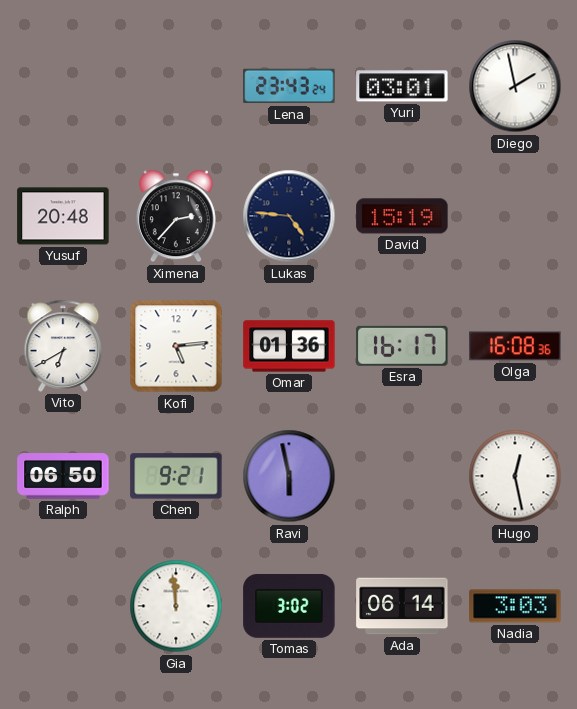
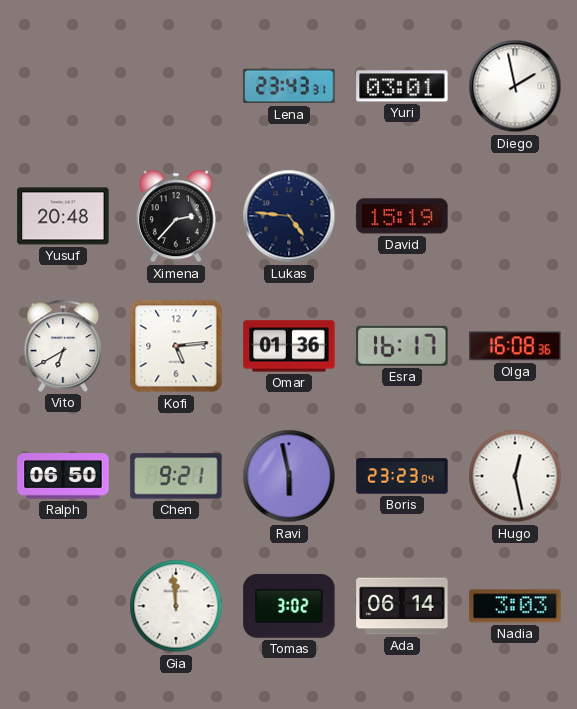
Lena: 23:43:24 -> 23:43:31
Boris: none -> 23:23
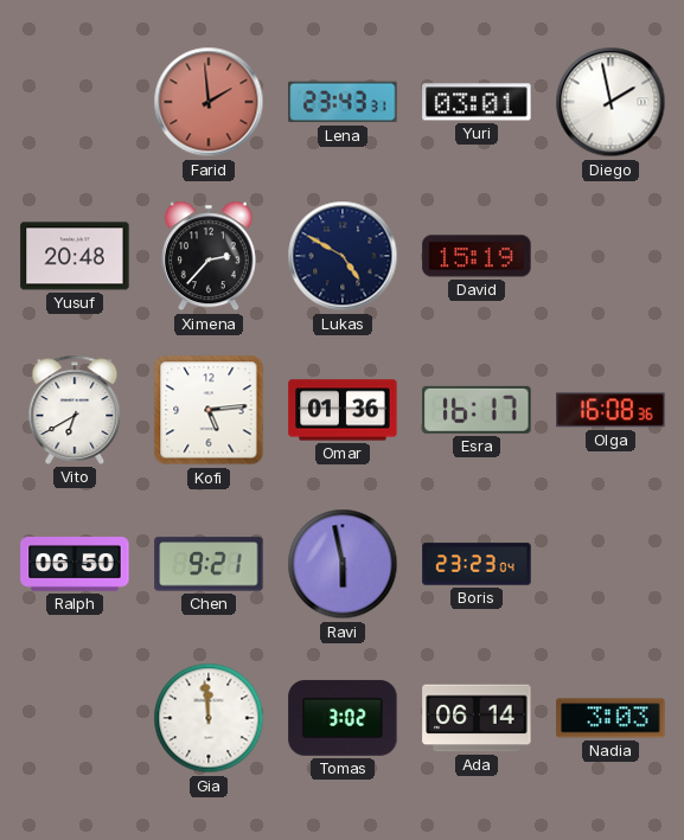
Farid: none -> 1:59
Lukas: 4:46 -> 4:50
Hugo: 12:28 -> none
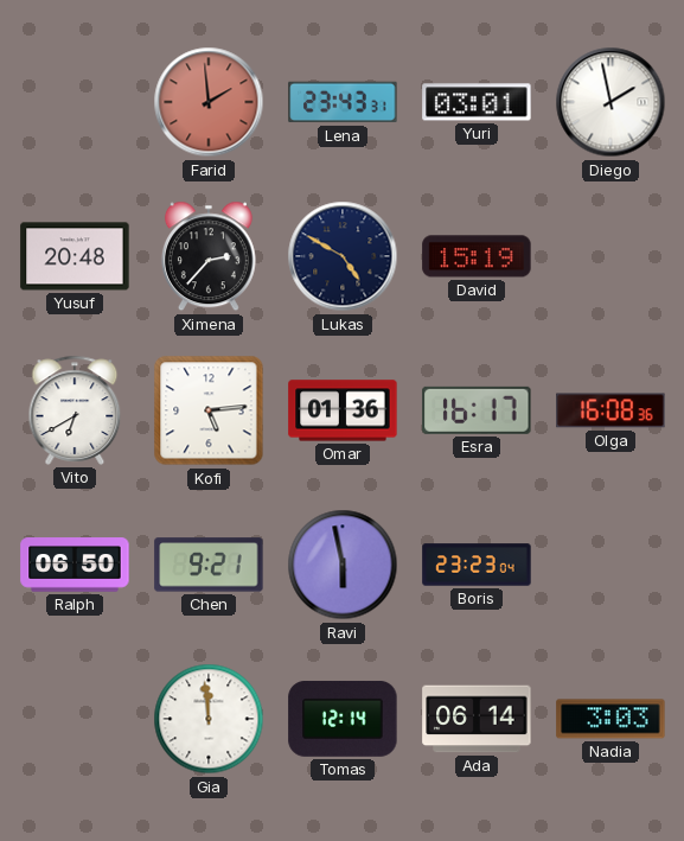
Tomas: 3:02 -> 12:14
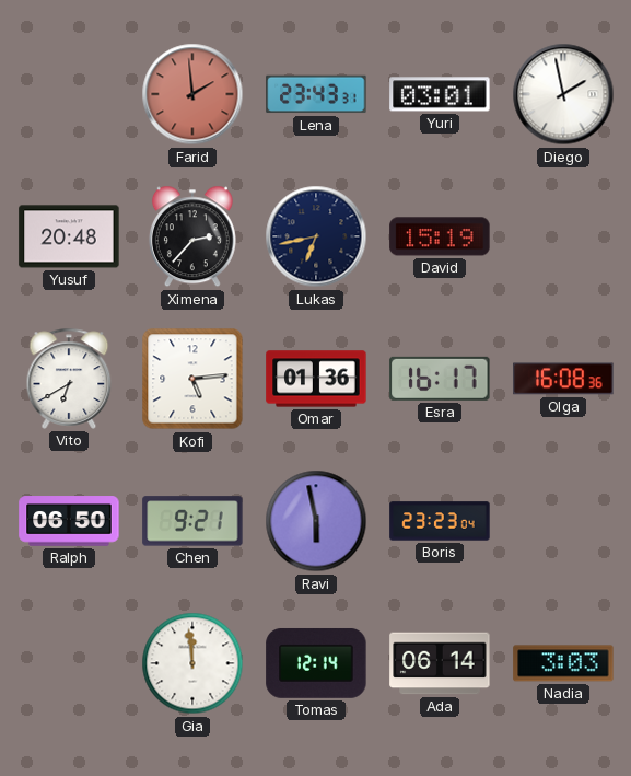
Lukas: 4:50 -> 6:43
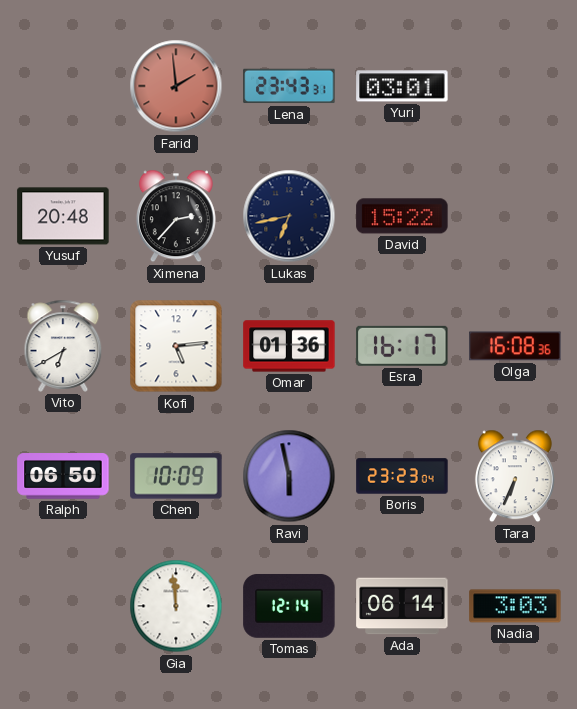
Diego: 1:58 -> none
David: 15:19 -> 15:22
Chen: 9:21 -> 10:09
Tara: none -> 6:34
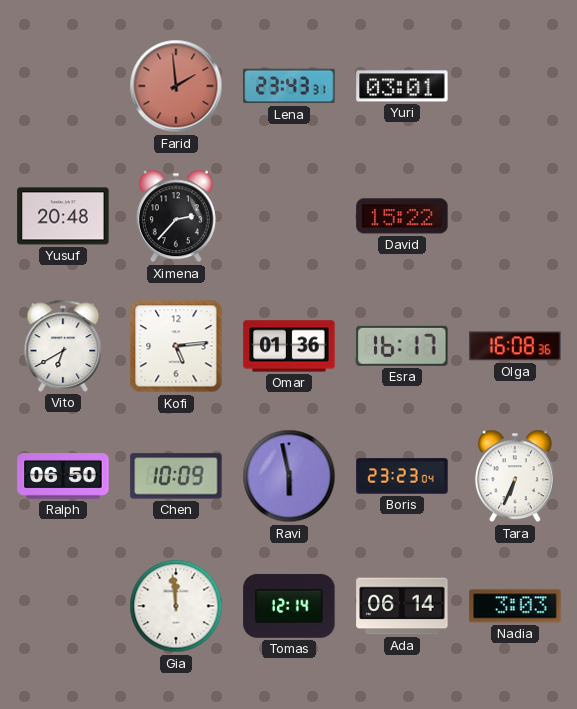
Lukas: 6:43 -> none
